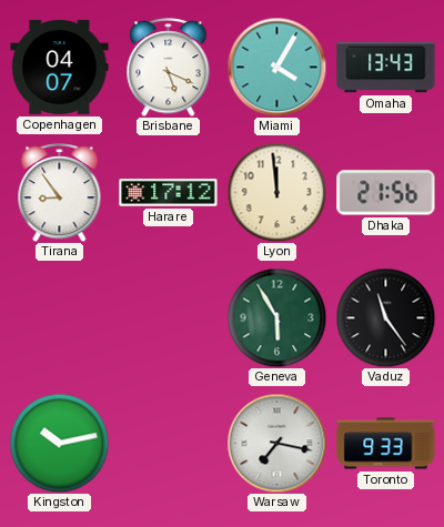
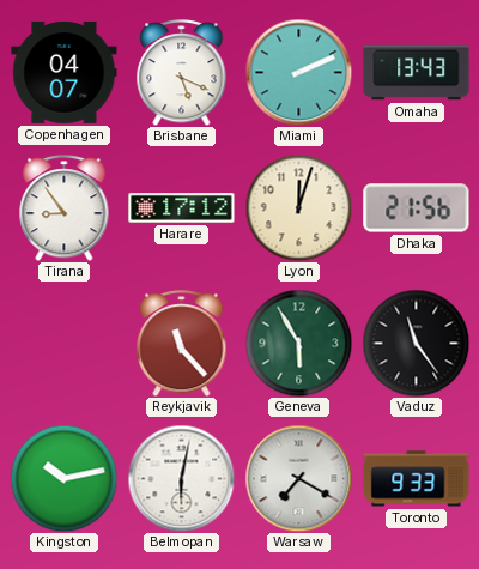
Miami: 4:05 -> 2:11
Lyon: 11:59 -> 12:03
Reykjavik: none -> 11:23
Belmopan: none -> 6:02
Warsaw: 7:17 -> 7:20
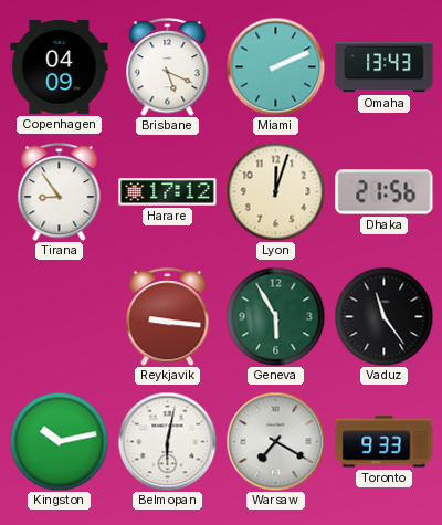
Copenhagen: 04:07 -> 04:09
Reykjavik: 11:23 -> 9:16
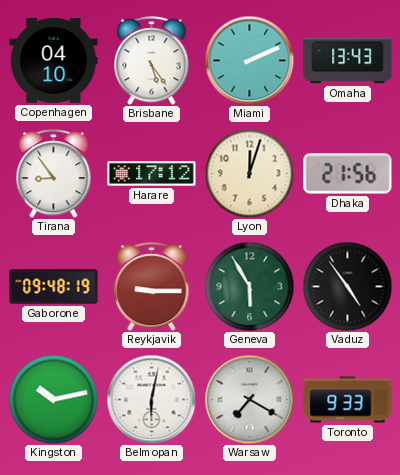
Copenhagen: 04:09 -> 04:10
Brisbane: 5:19 -> 5:24
Gaborone: none -> 09:48
Reykjavik: 9:16 -> 9:15
Vaduz: 11:24 -> 4:54
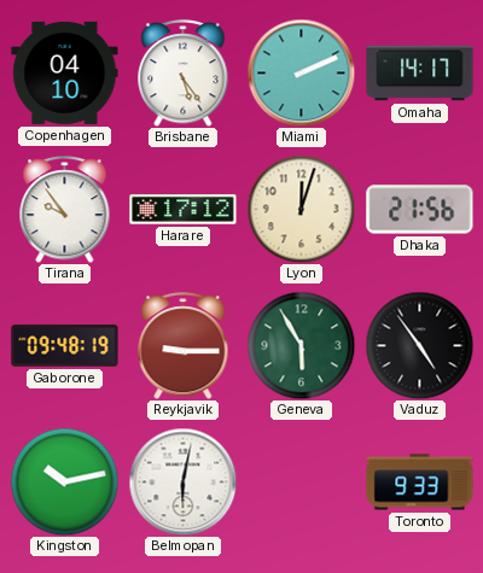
Omaha: 13:43 -> 14:17
Tirana: 8:54 -> 9:54
Warsaw: 7:20 -> none
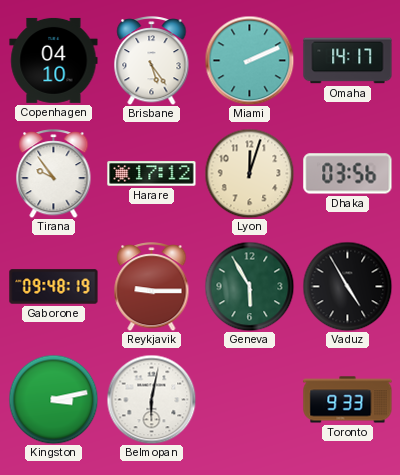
Dhaka: 21:56 -> 03:56
Vaduz: 4:54 -> 4:55
Kingston: 10:13 -> 3:13
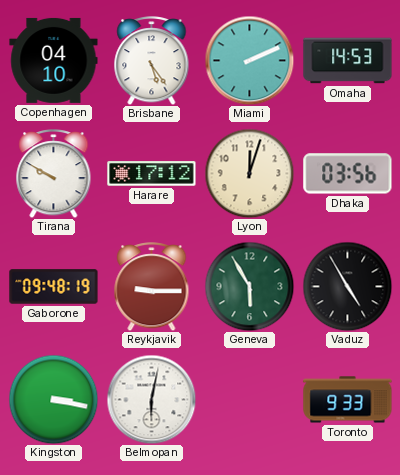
Omaha: 14:17 -> 14:53
Tirana: 9:54 -> 9:50
Kingston: 3:13 -> 3:17
